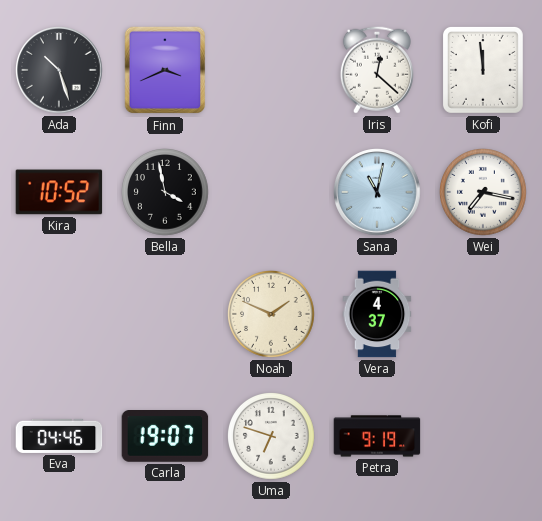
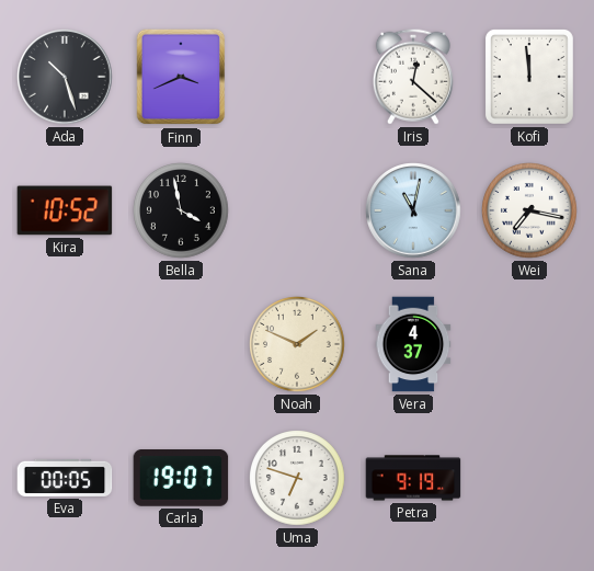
Eva: 04:46 -> 00:05
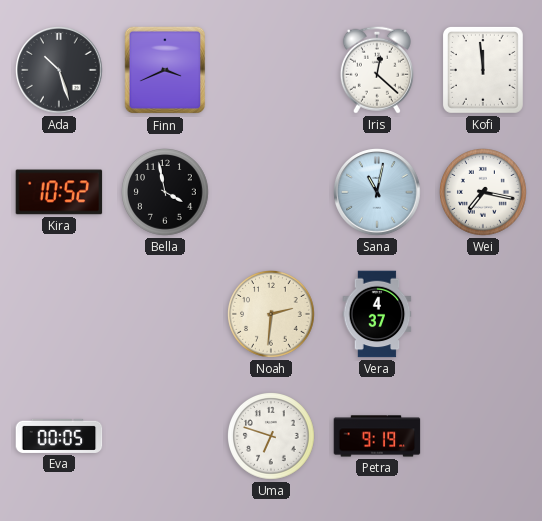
Noah: 1:49 -> 2:31
Carla: 19:07 -> none
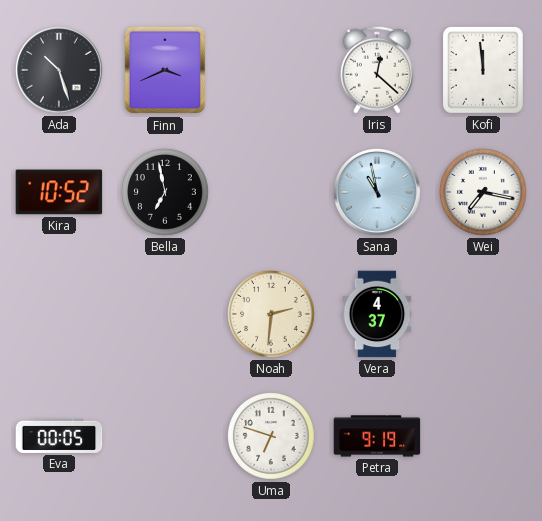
Bella: 3:58 -> 6:58
Sana: 11:02 -> 10:58
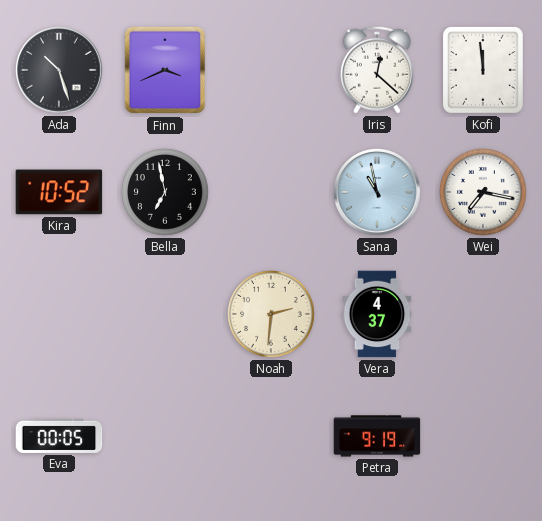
Uma: 6:48 -> none
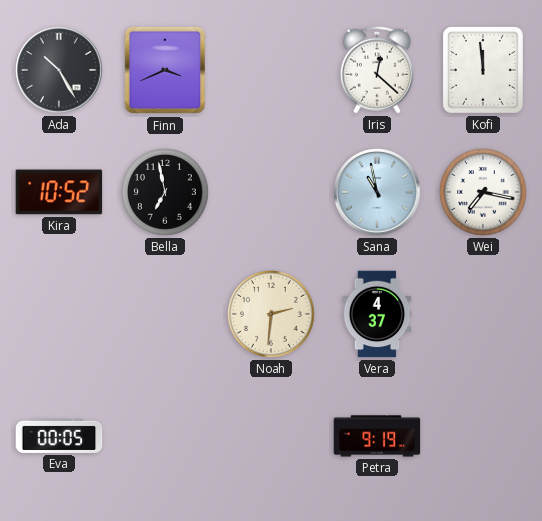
Ada: 10:27 -> 10:25
